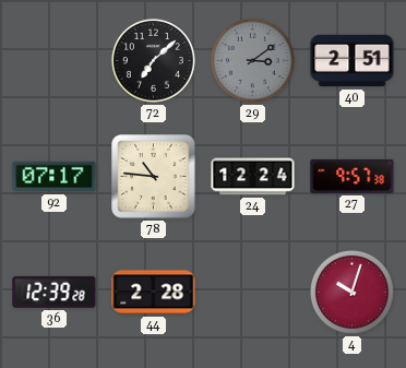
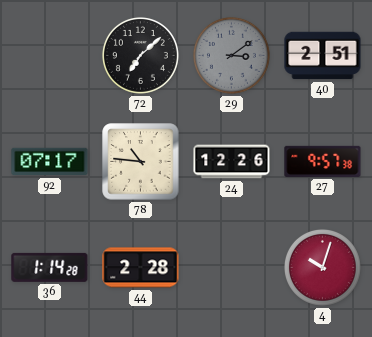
24: 12:24 -> 12:26
36: 12:39 -> 1:14
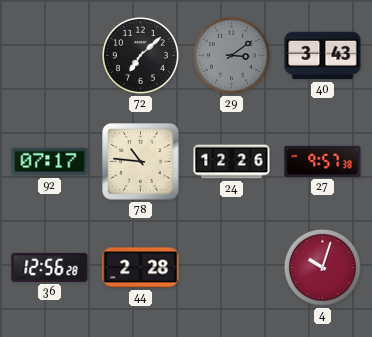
40: 2:51 -> 3:43
36: 1:14 -> 12:56
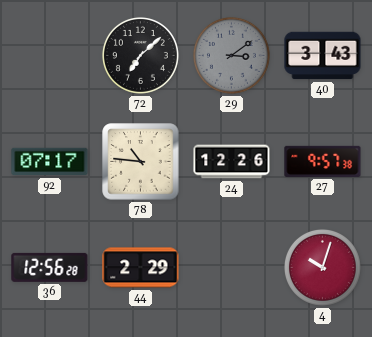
44: 2:28 -> 2:29
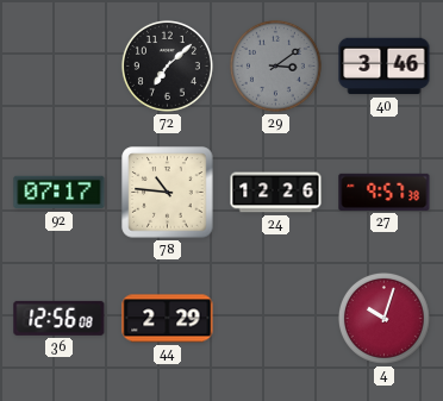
40: 3:43 -> 3:46
36: 12:56:28 -> 12:56:08
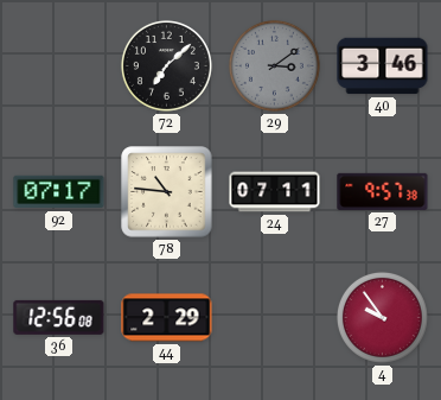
24: 12:26 -> 07:11
4: 10:03 -> 9:54
